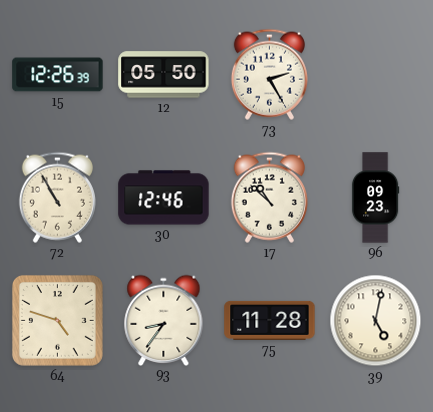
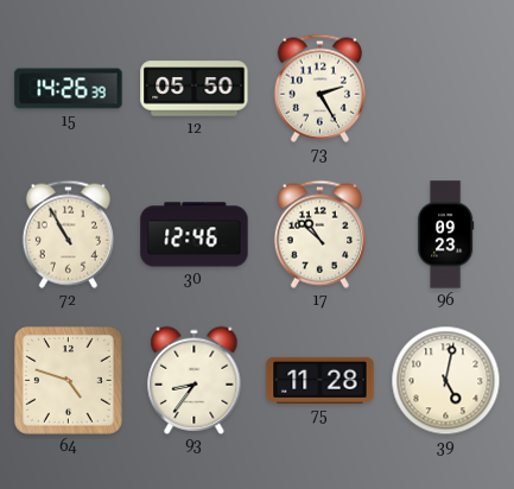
15: 12:26 -> 14:26
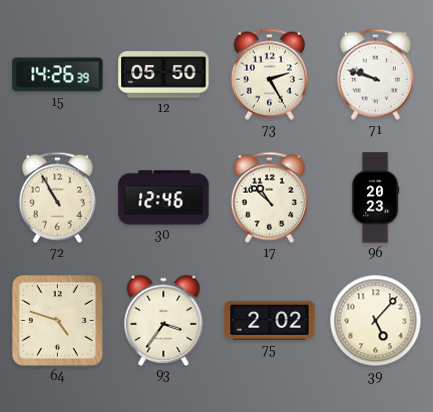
71: none -> 9:48
96: 09:23 -> 20:23
93: 8:36 -> 3:36
75: 11:28 -> 2:02
39: 5:02 -> 5:07
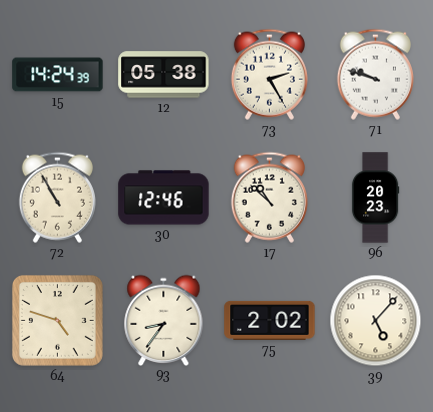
15: 14:26 -> 14:24
12: 05:50 -> 05:38
93: 3:36 -> 8:36
